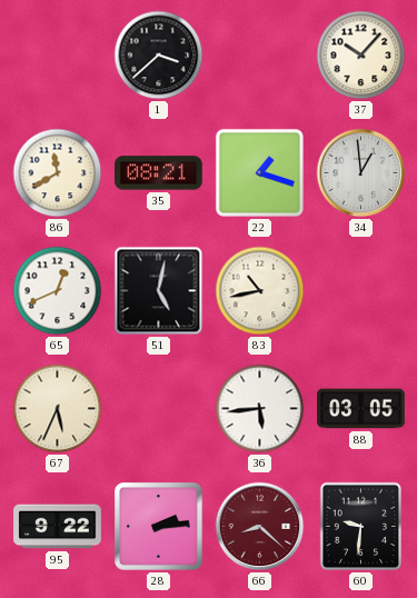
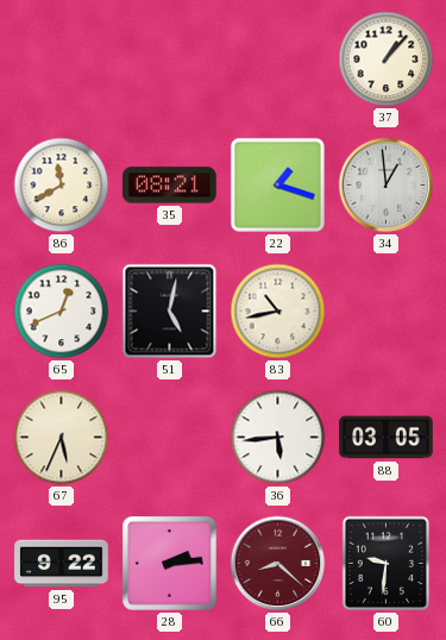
1: 3:38 -> none
37: 10:07 -> 1:07
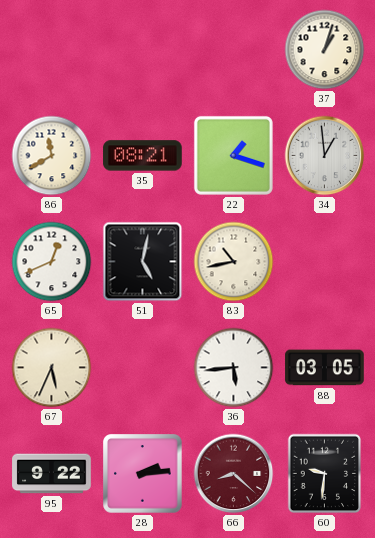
37: 1:07 -> 1:03
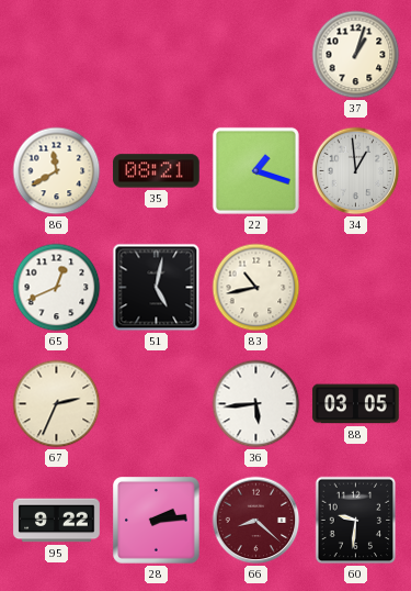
67: 5:34 -> 2:34
